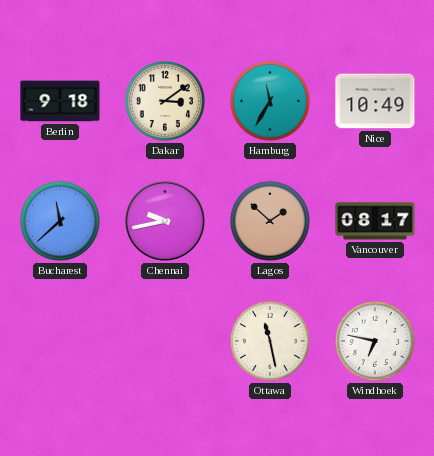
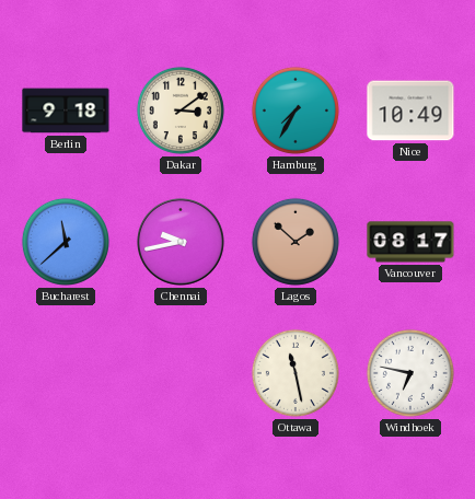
Hamburg: 11:35 -> 7:35
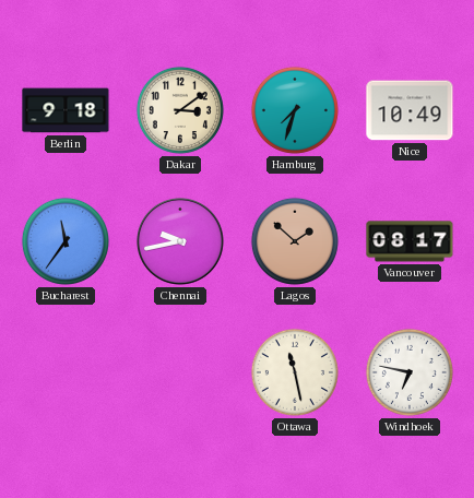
Hamburg: 7:35 -> 7:33
Bucharest: 11:38 -> 11:36
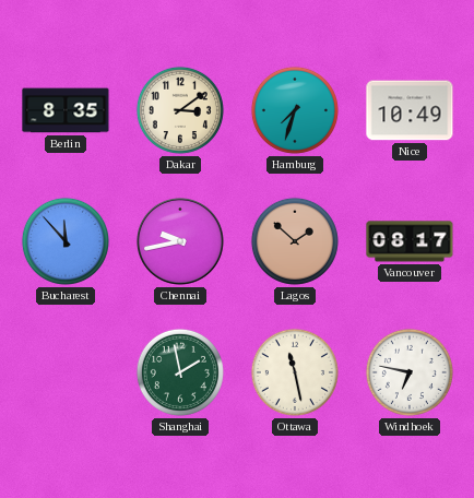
Berlin: 9:18 -> 8:35
Bucharest: 11:36 -> 11:53
Shanghai: none -> 1:58
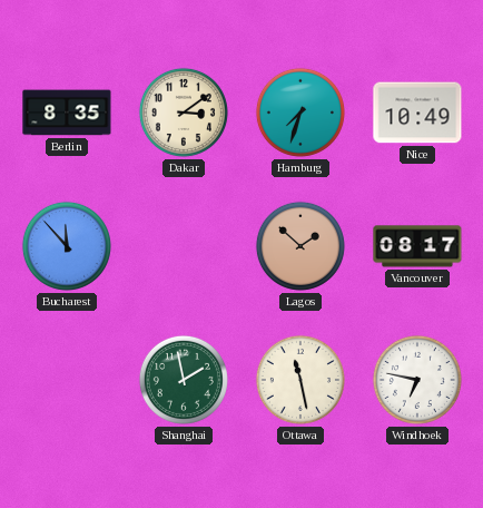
Chennai: 9:43 -> none
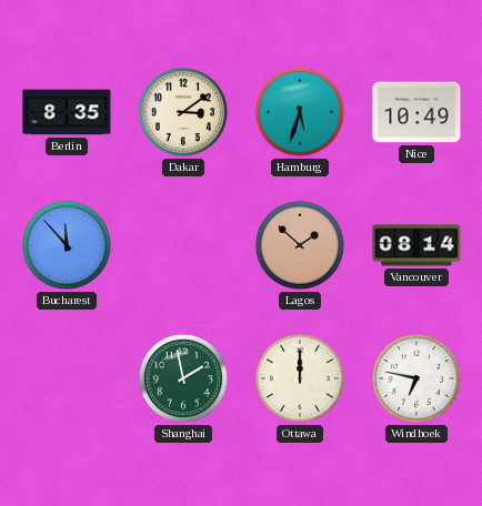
Hamburg: 7:33 -> 5:33
Vancouver: 08:17 -> 08:14
Ottawa: 11:28 -> 12:00
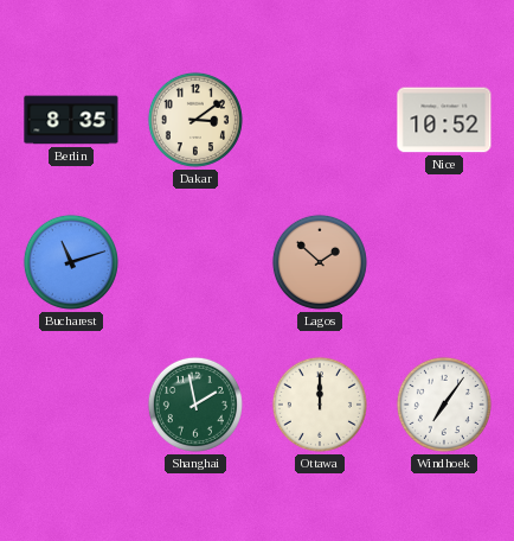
Hamburg: 5:33 -> none
Nice: 10:49 -> 10:52
Bucharest: 11:53 -> 11:12
Vancouver: 08:14 -> none
Windhoek: 6:47 -> 7:06
